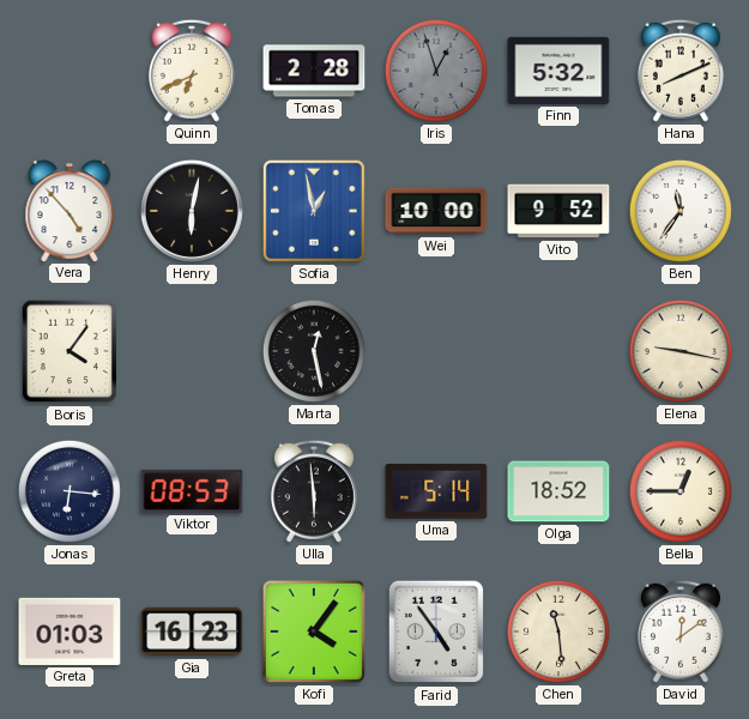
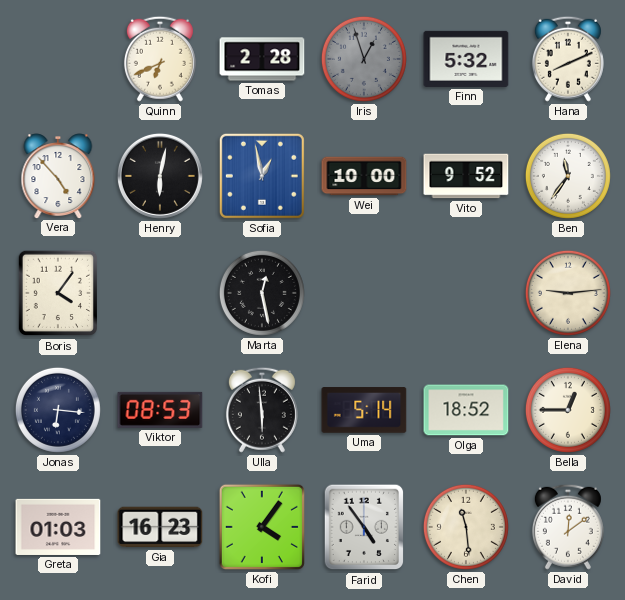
Elena: 9:17 -> 9:14
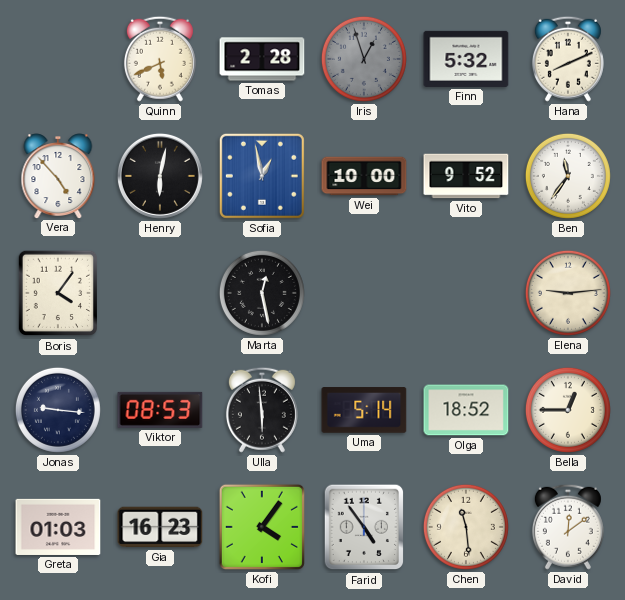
Quinn: 6:41 -> 5:41
Jonas: 6:16 -> 9:16
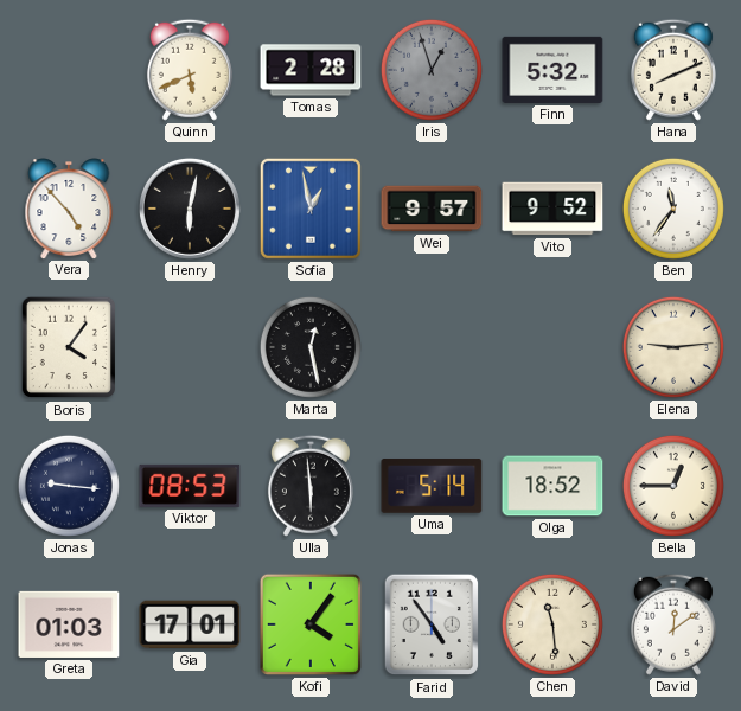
Wei: 10:00 -> 9:57
Gia: 16:23 -> 17:01
